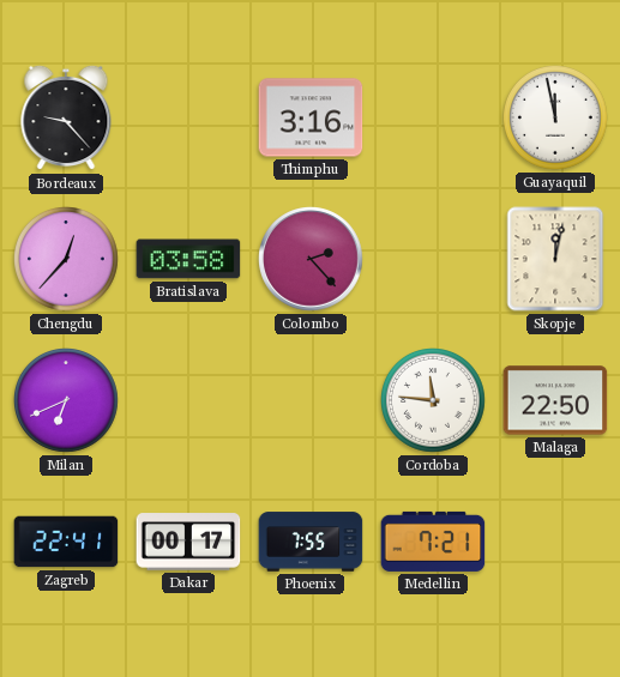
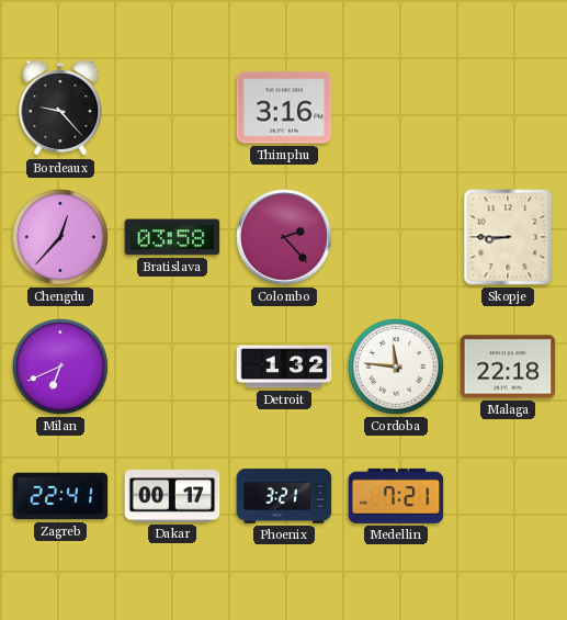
Guayaquil: 11:58 -> none
Skopje: 12:02 -> 8:45
Detroit: none -> 1:32
Malaga: 22:50 -> 22:18
Phoenix: 7:55 -> 3:21
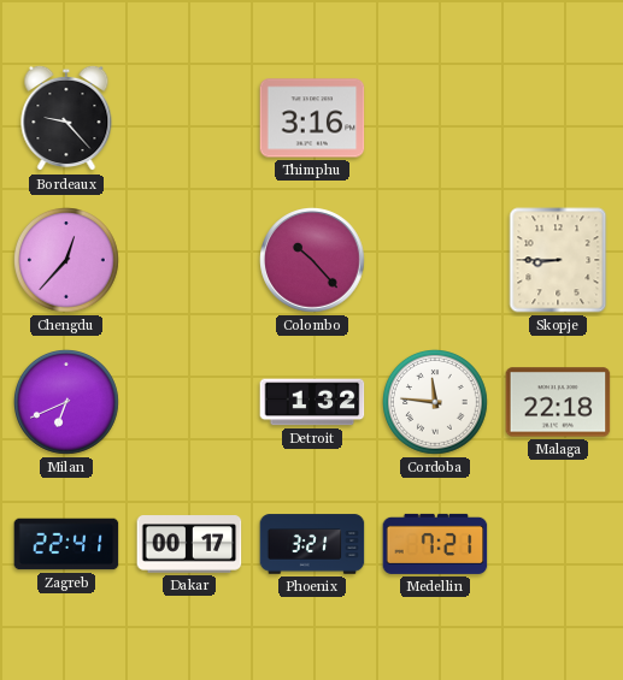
Bratislava: 03:58 -> none
Colombo: 2:23 -> 10:23
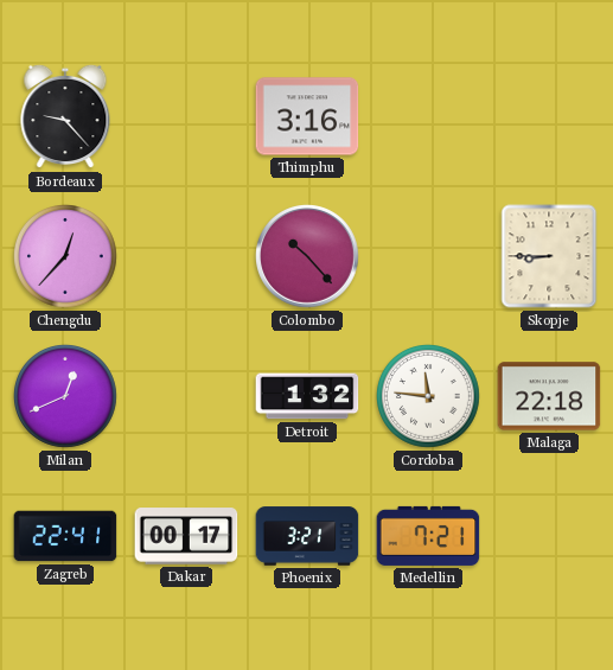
Milan: 6:41 -> 12:41
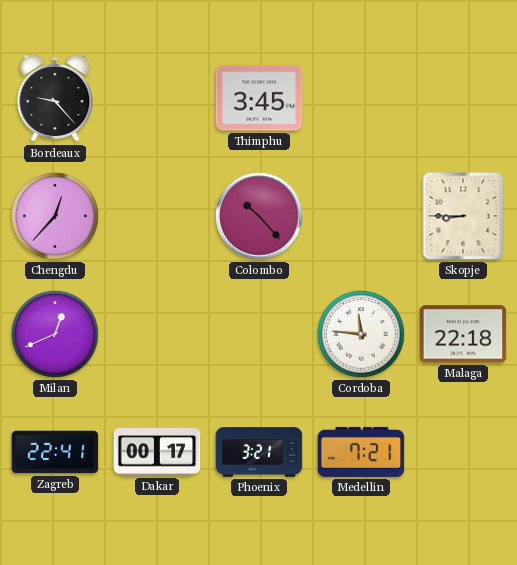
Thimphu: 3:16 -> 3:45
Detroit: 1:32 -> none
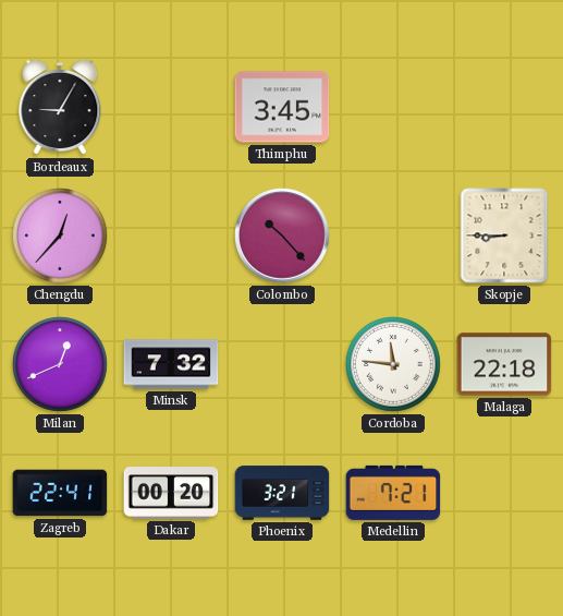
Bordeaux: 9:23 -> 9:05
Minsk: none -> 7:32
Dakar: 00:17 -> 00:20
